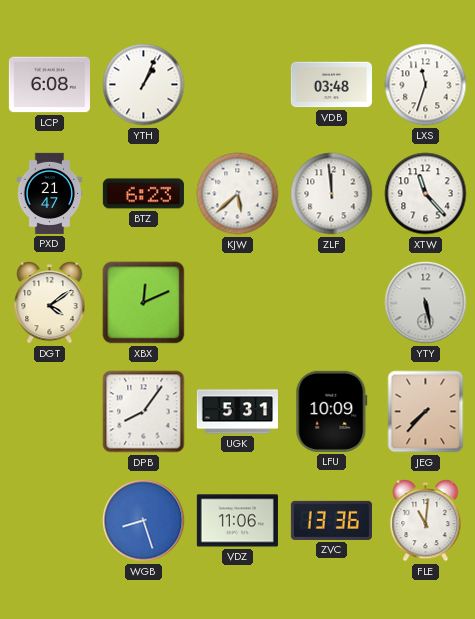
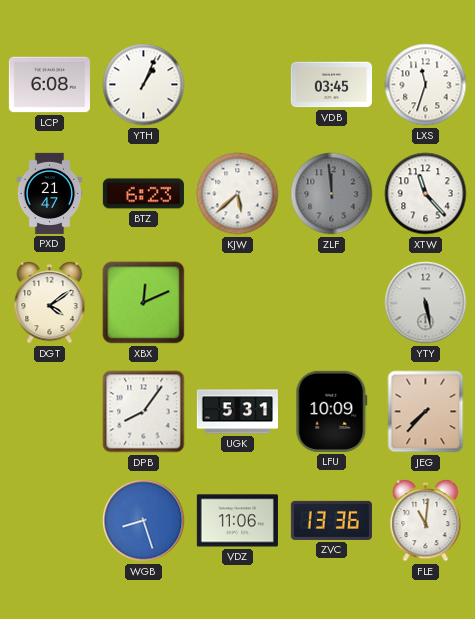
VDB: 03:48 -> 03:45
ZLF dial: white -> grey
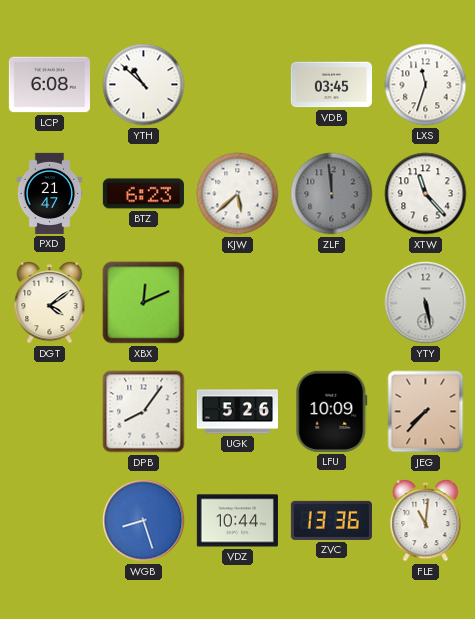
YTH: 1:04 -> 10:52
UGK: 5:31 -> 5:26
VDZ: 11:06 -> 10:44
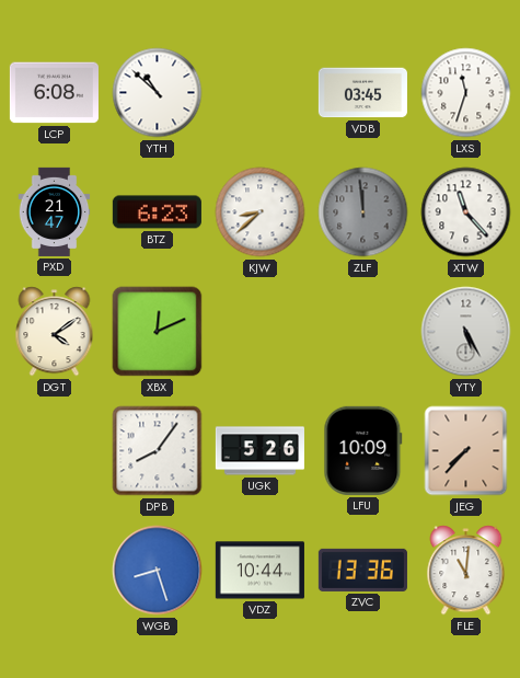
KJW: 5:38 -> 8:38
YTY: 5:28 -> 5:25
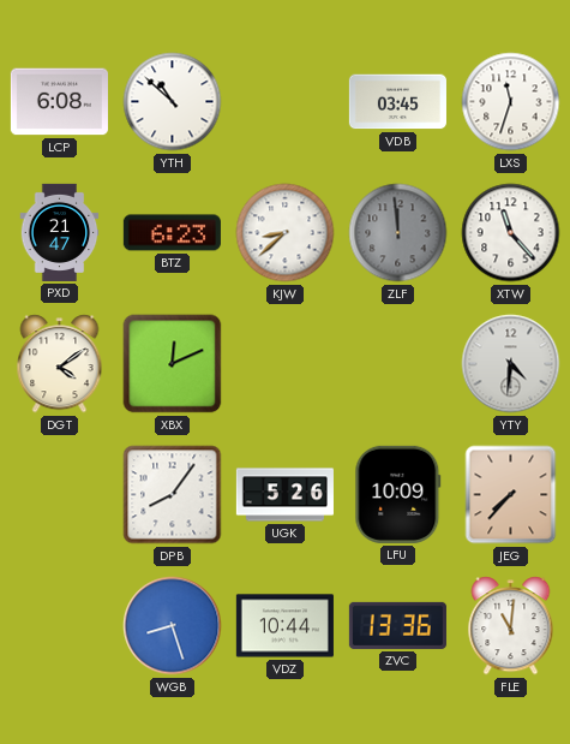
YTY: 5:25 -> 4:31
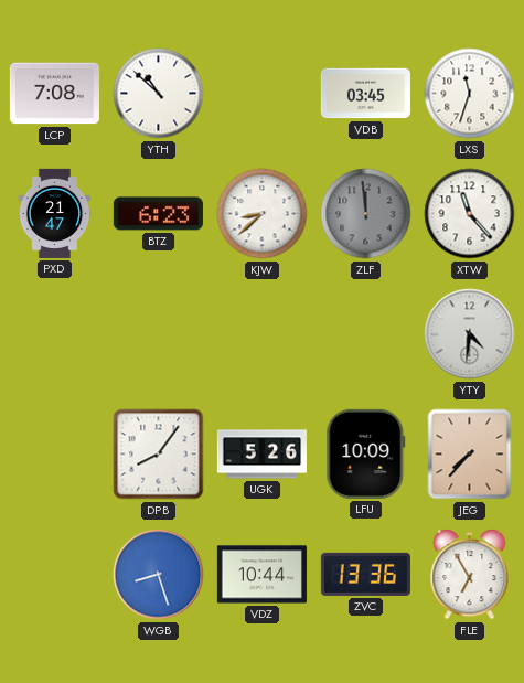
LCP: 6:08 -> 7:08
DGT: 4:09 -> none
XBX: 12:11 -> none
FLE: 11:01 -> 6:55
